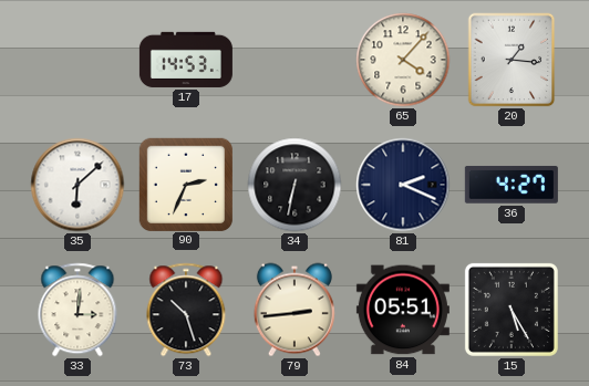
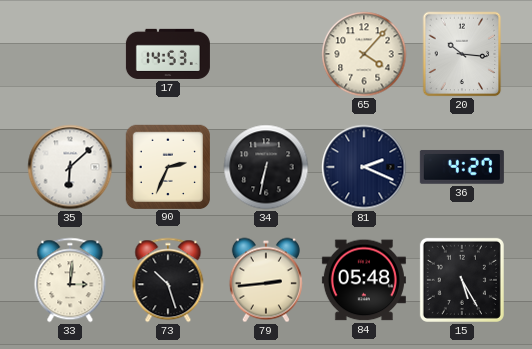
20: 1:16 -> 10:16
84: 05:51 -> 05:48
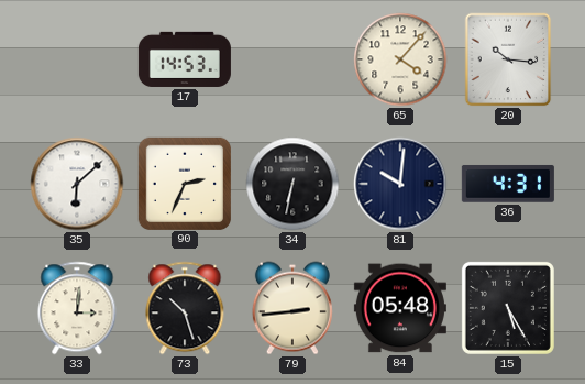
81: 2:19 -> 10:01
36: 4:27 -> 4:31
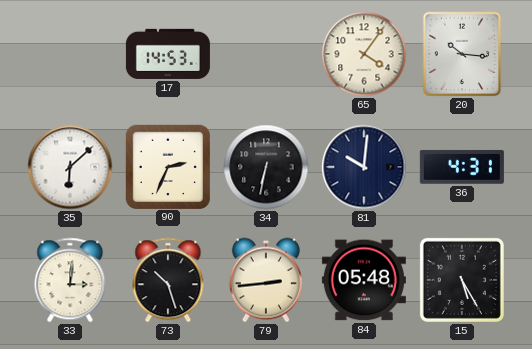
65: 4:07 -> 4:06
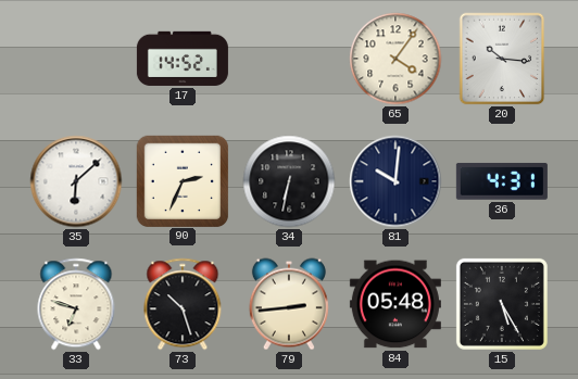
17: 14:53 -> 14:52
33: 3:01 -> 6:48
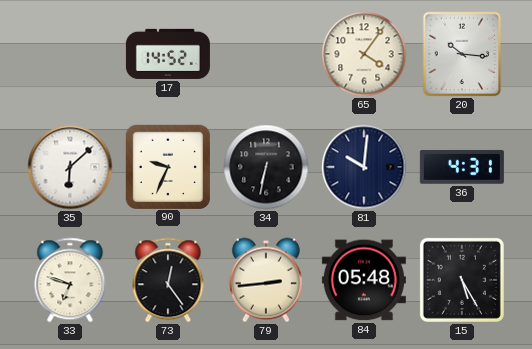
90: 2:34 -> 9:34
73: 10:27 -> 12:24
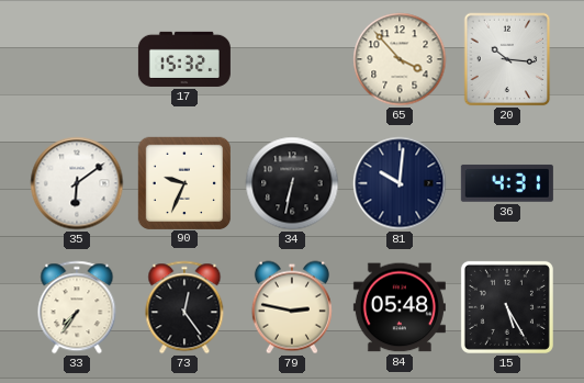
17: 14:52 -> 15:32
65: 4:06 -> 3:53
35: 6:08 -> 6:09
33: 6:48 -> 7:36
79: 2:44 -> 2:47
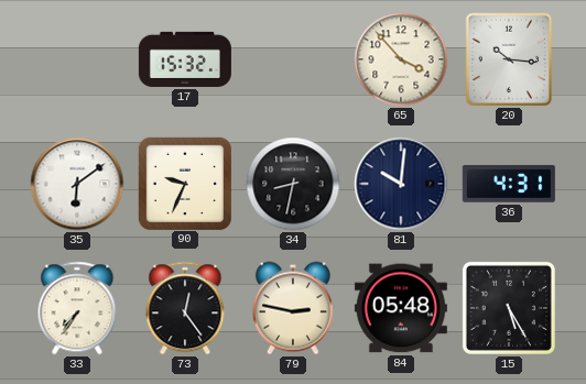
34: 6:32 -> 8:32
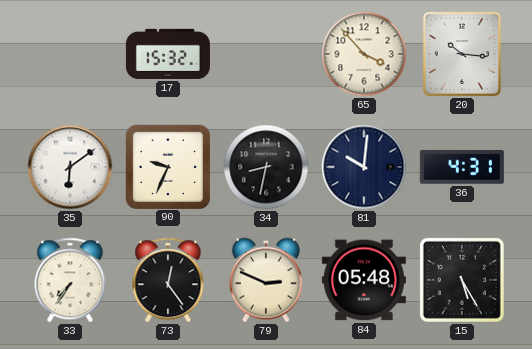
79: 2:47 -> 2:49
